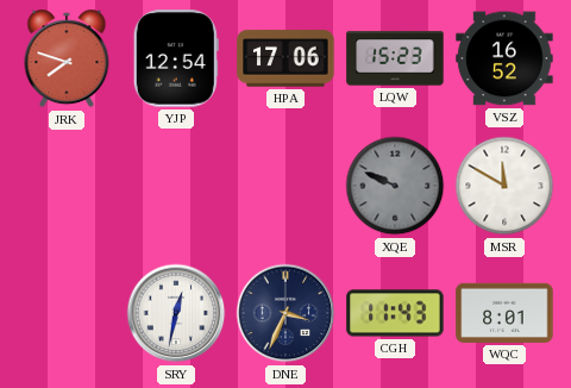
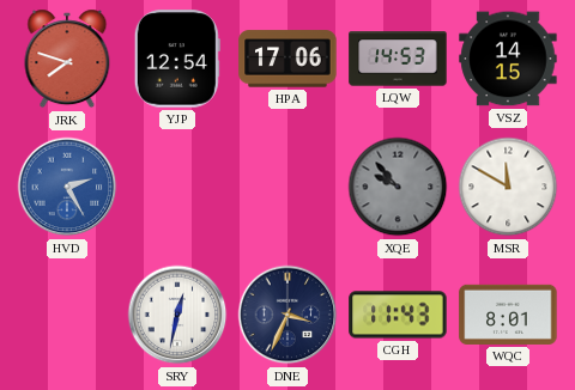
LQW: 15:23 -> 14:53
VSZ: 16:52 -> 14:15
HVD: none -> 2:25
XQE: 9:49 -> 9:53
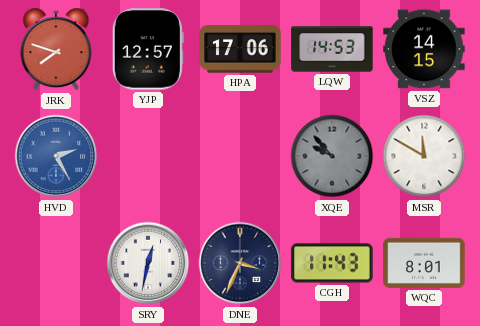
YJP: 12:54 -> 12:57
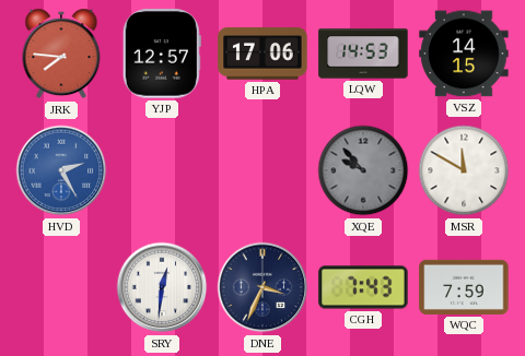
JRK: 7:48 -> 7:46
SRY: 12:32 -> 12:31
CGH: 11:43 -> 7:43
WQC: 8:01 -> 7:59
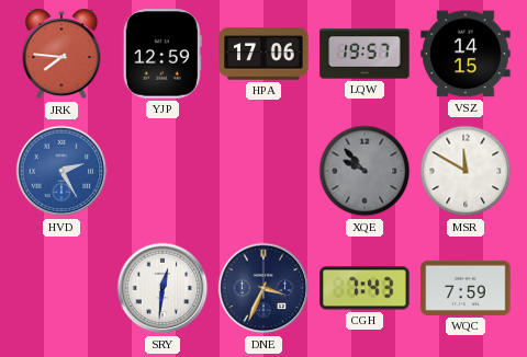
YJP: 12:57 -> 12:59
LQW: 14:53 -> 19:57
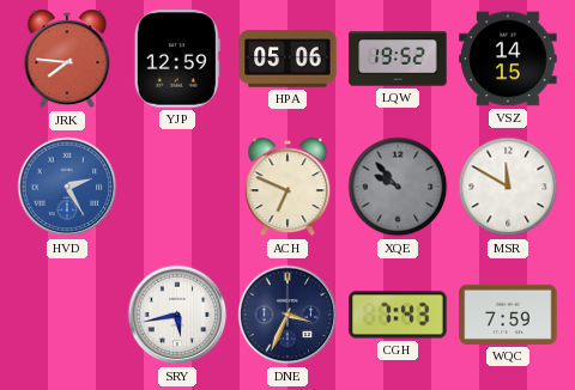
HPA: 17:06 -> 05:06
LQW: 19:57 -> 19:52
ACH: none -> 6:49
SRY: 12:31 -> 5:43
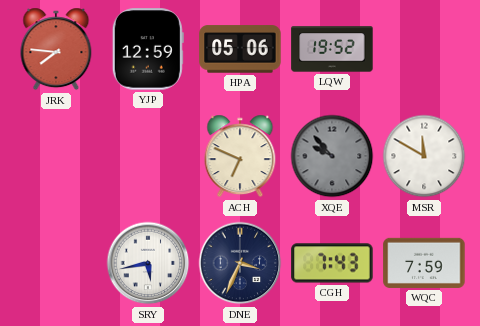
VSZ: 14:15 -> none
HVD: 2:25 -> none
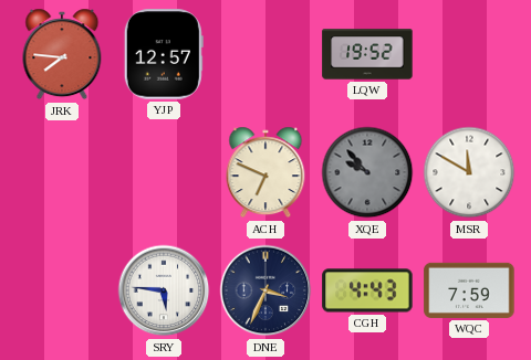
YJP: 12:59 -> 12:57
HPA: 05:06 -> none
SRY: 5:43 -> 5:46
CGH: 7:43 -> 4:43
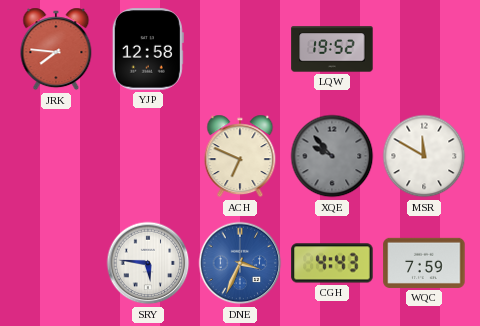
YJP: 12:57 -> 12:58
DNE dial: navy -> blue
